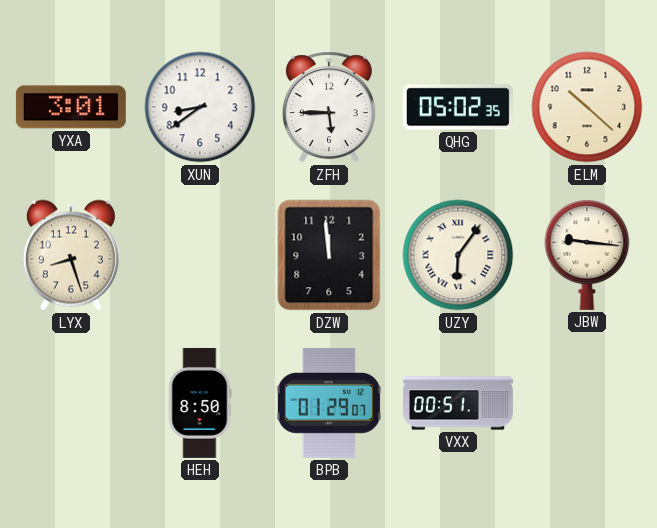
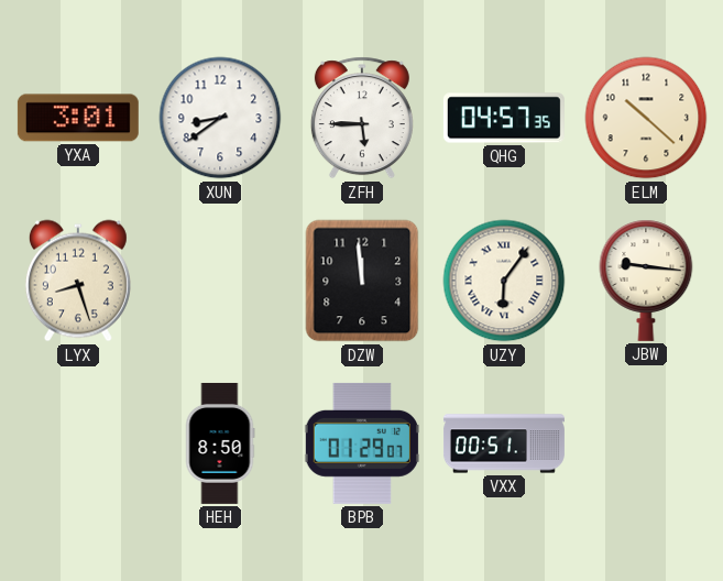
QHG: 05:02 -> 04:57
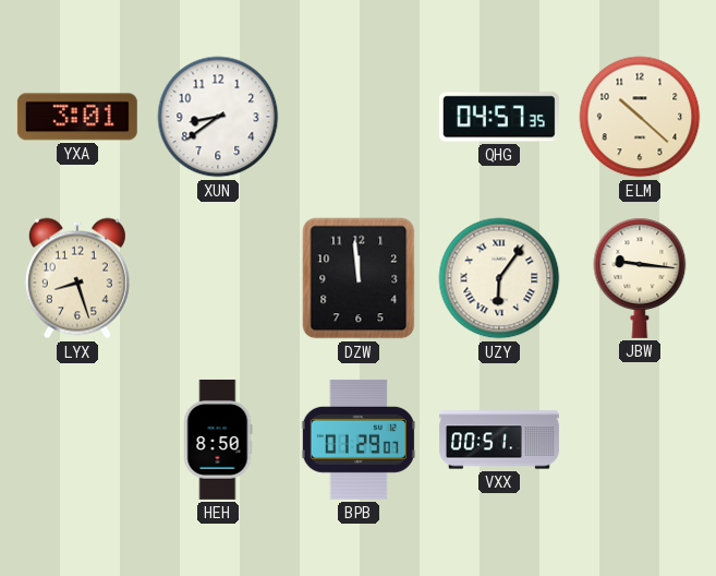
ZFH: 5:45 -> none
